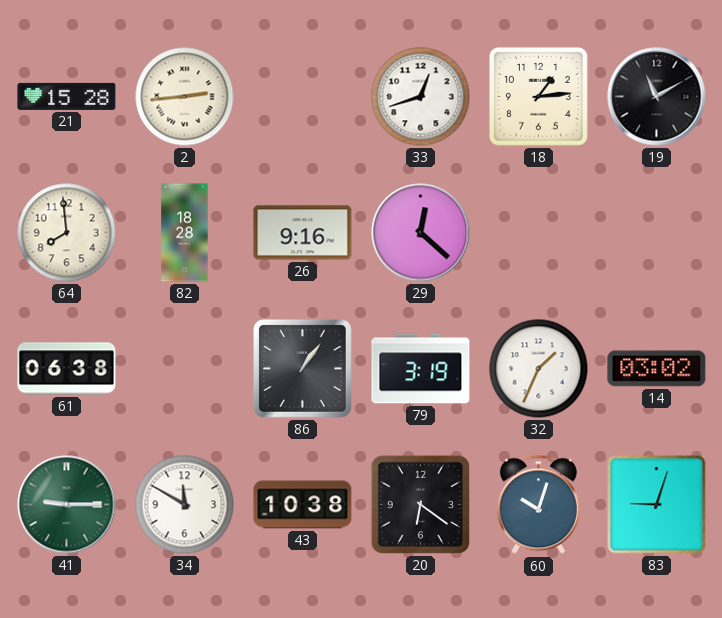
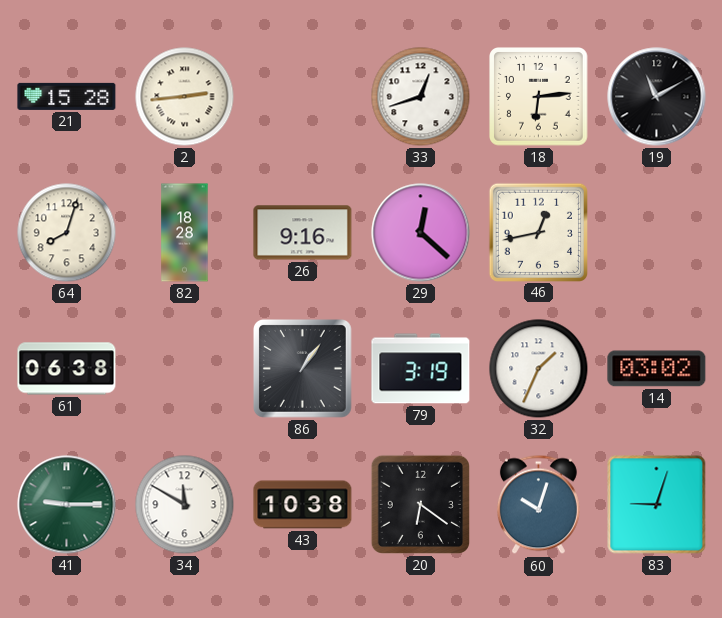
18: 1:14 -> 6:14
64: 7:59 -> 8:03
46: none -> 12:43
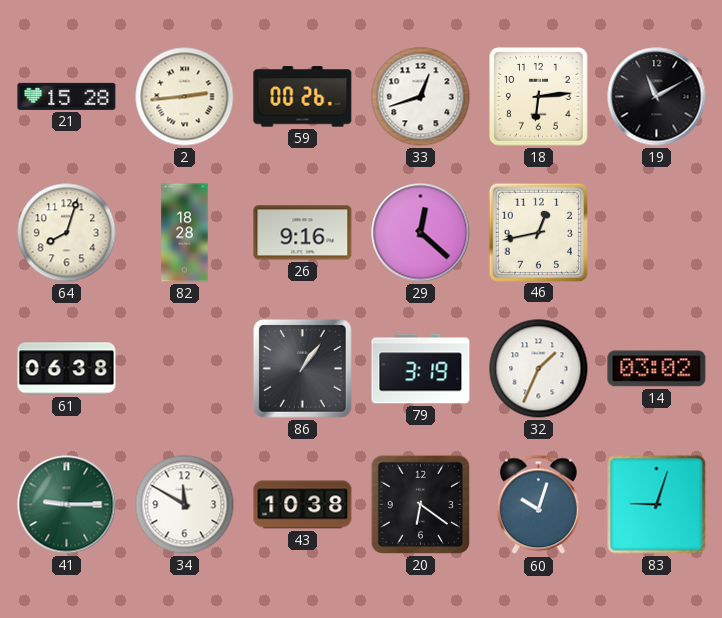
59: none -> 00:26
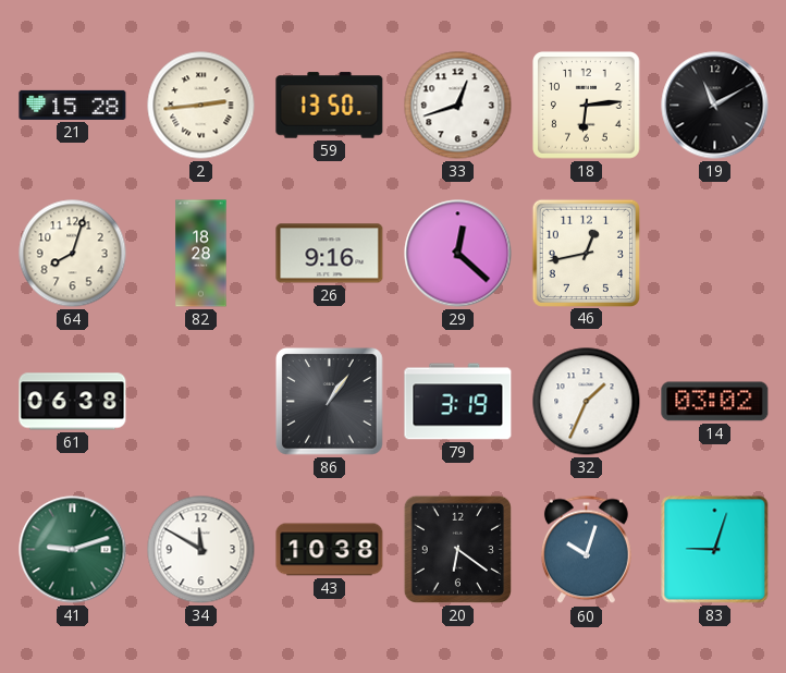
59: 00:26 -> 13:50
41: 9:15 -> 9:12
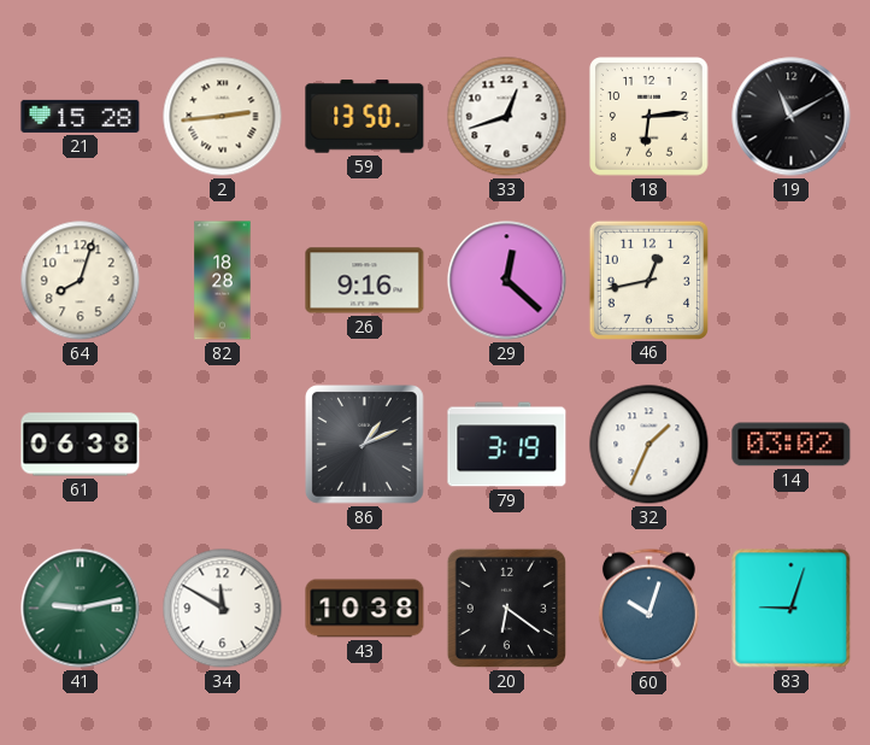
86: 1:06 -> 1:11
41: 9:12 -> 9:13
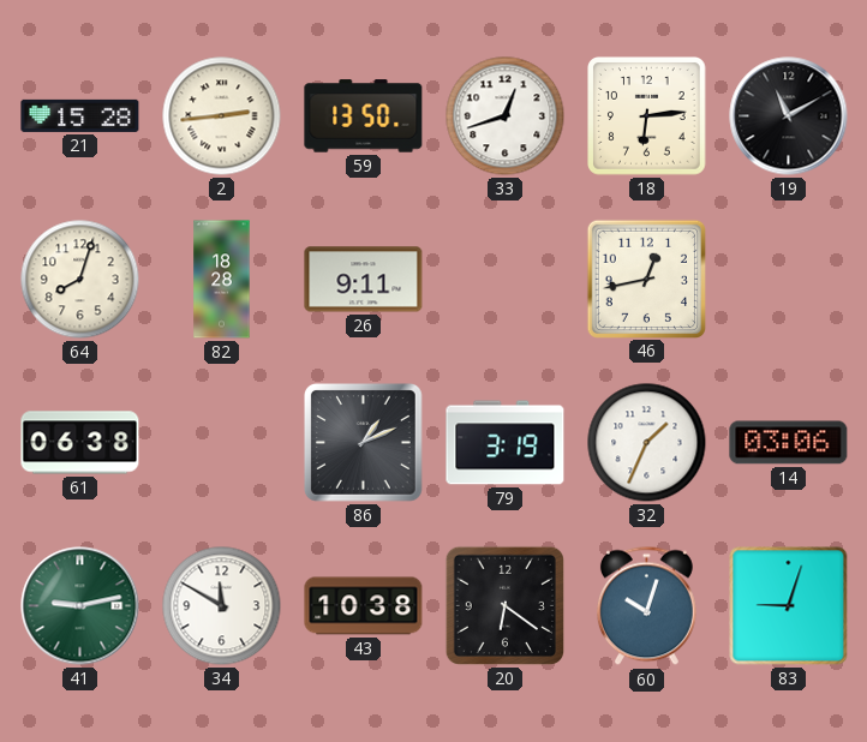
26: 9:16 -> 9:11
29: 12:22 -> none
14: 03:02 -> 03:06
